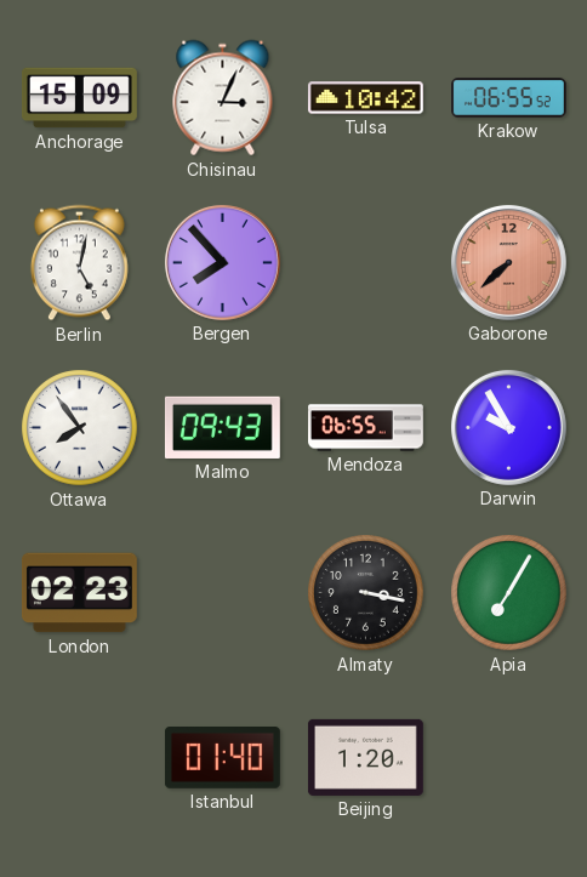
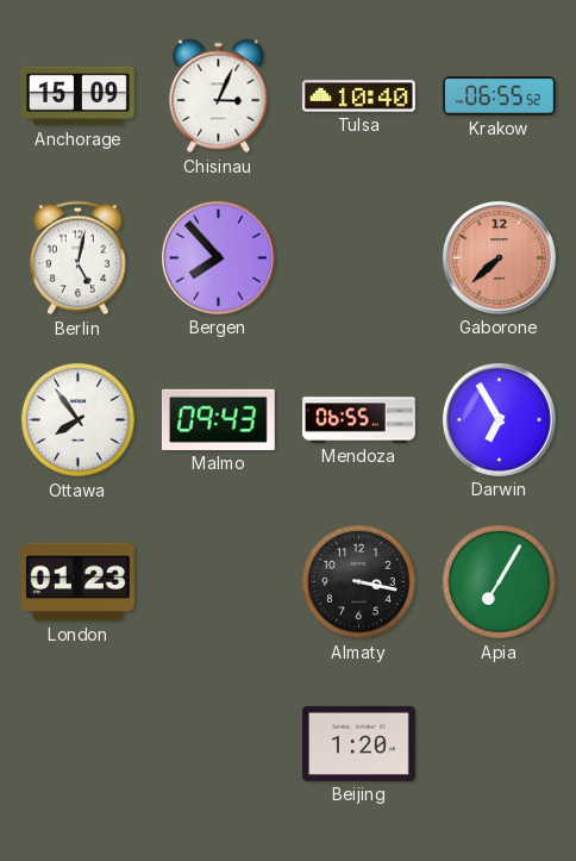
Tulsa: 10:42 -> 10:40
Darwin: 9:55 -> 6:55
London: 02:23 -> 01:23
Istanbul: 01:40 -> none
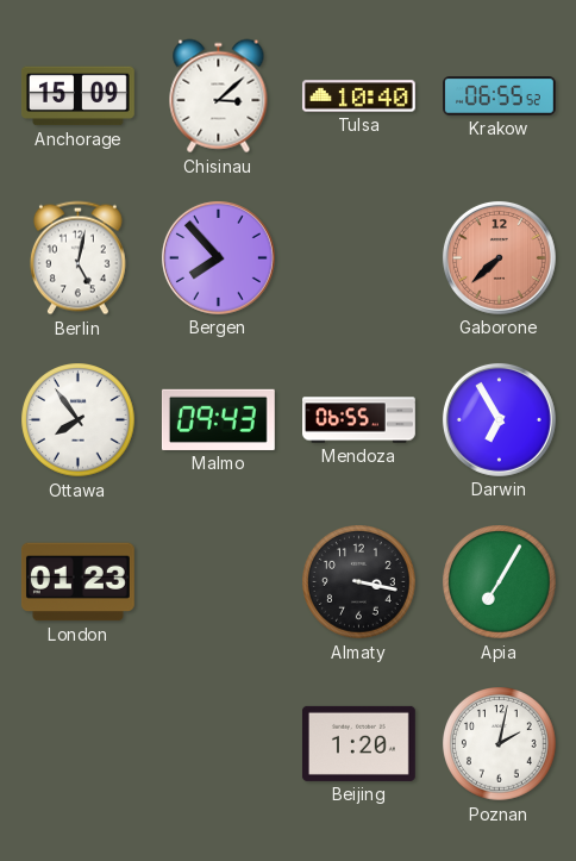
Chisinau: 3:04 -> 3:08
Poznan: none -> 2:02
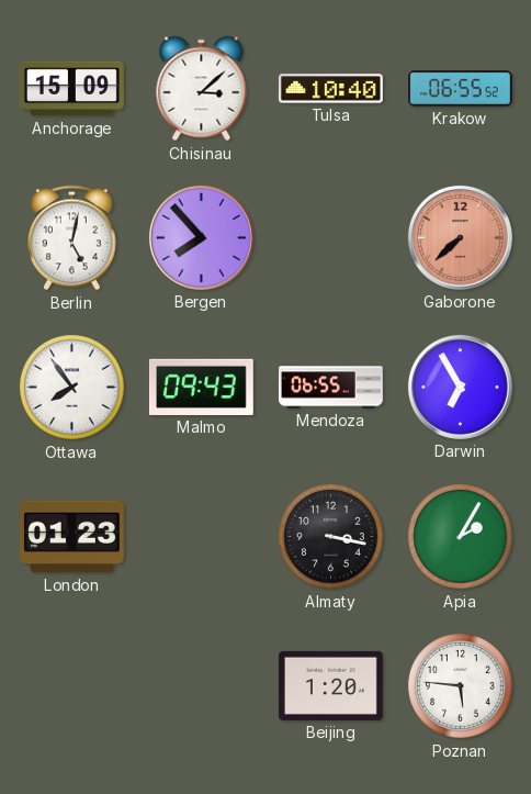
Apia: 7:05 -> 2:05
Poznan: 2:02 -> 5:46
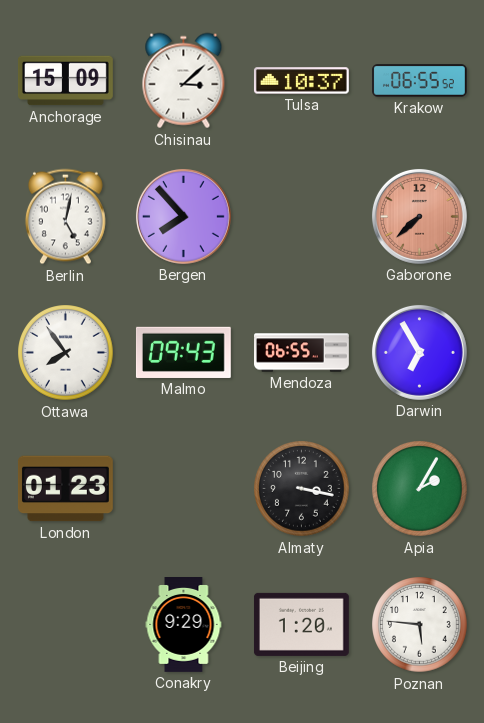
Tulsa: 10:40 -> 10:37
Conakry: none -> 9:29
